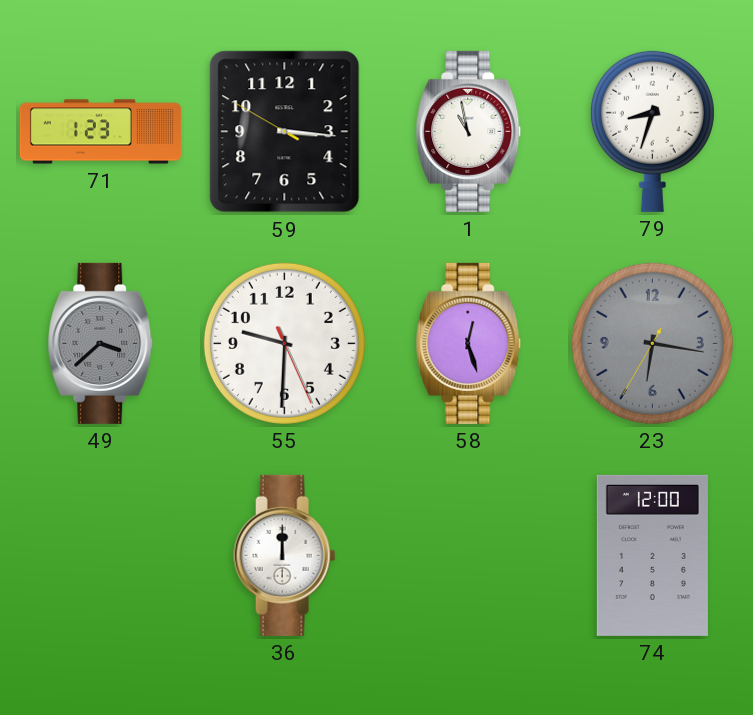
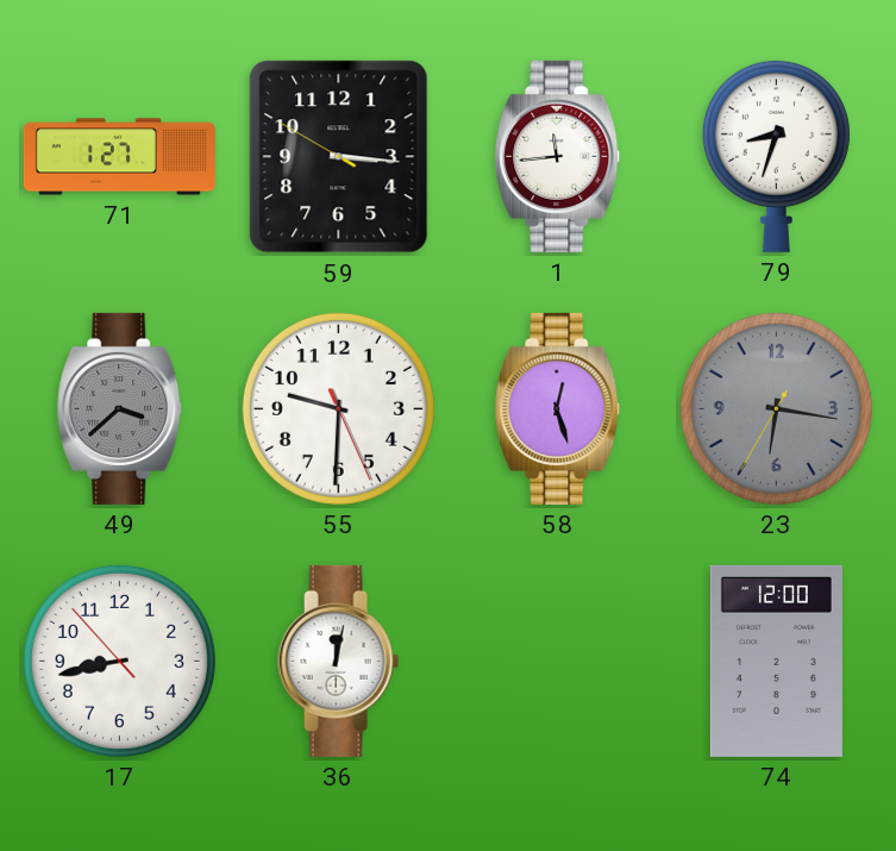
71: 1:23 -> 1:27
1: 10:58 -> 11:44
17: none -> 8:42
36: 12:00 -> 12:02
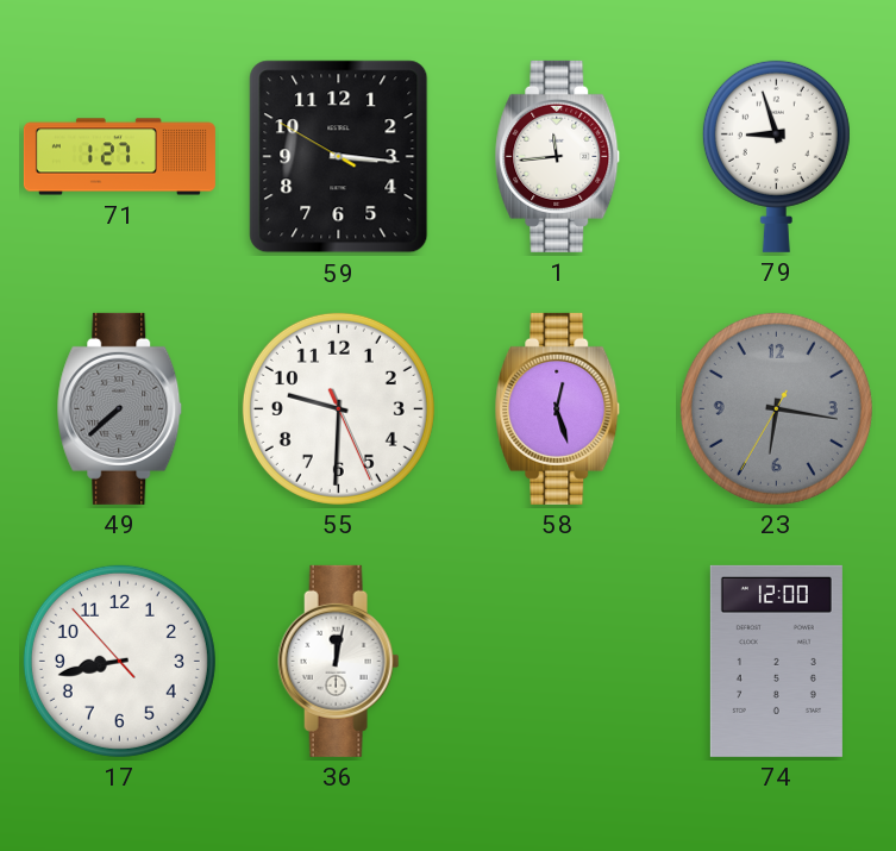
79: 8:33 -> 8:57
49: 3:38 -> 7:38
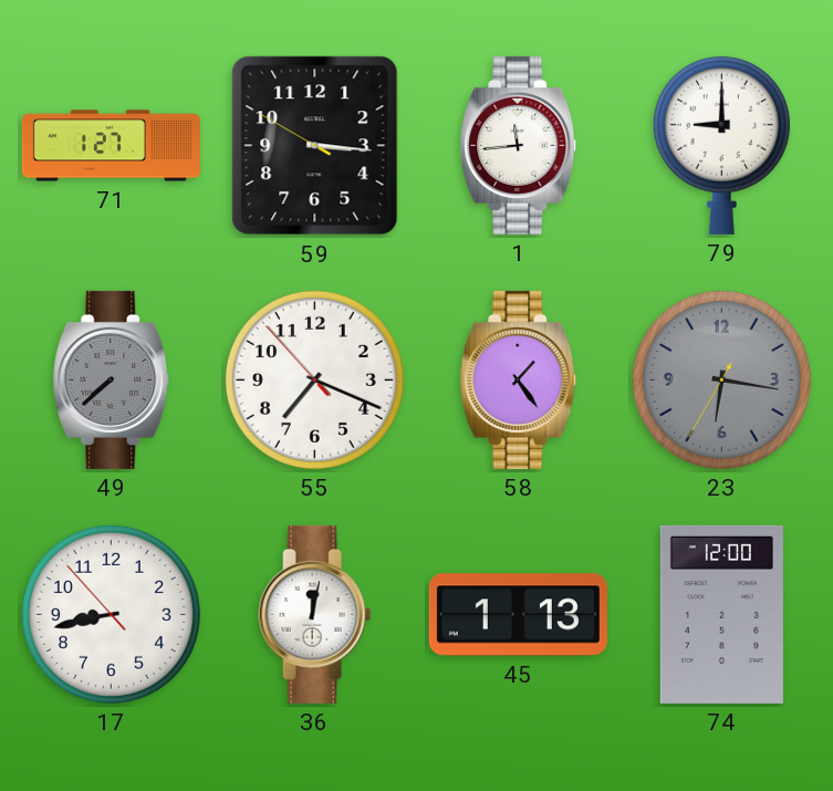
79: 8:57 -> 9:00
55: 9:30 -> 7:18
58: 12:27 -> 1:24
45: none -> 1:13
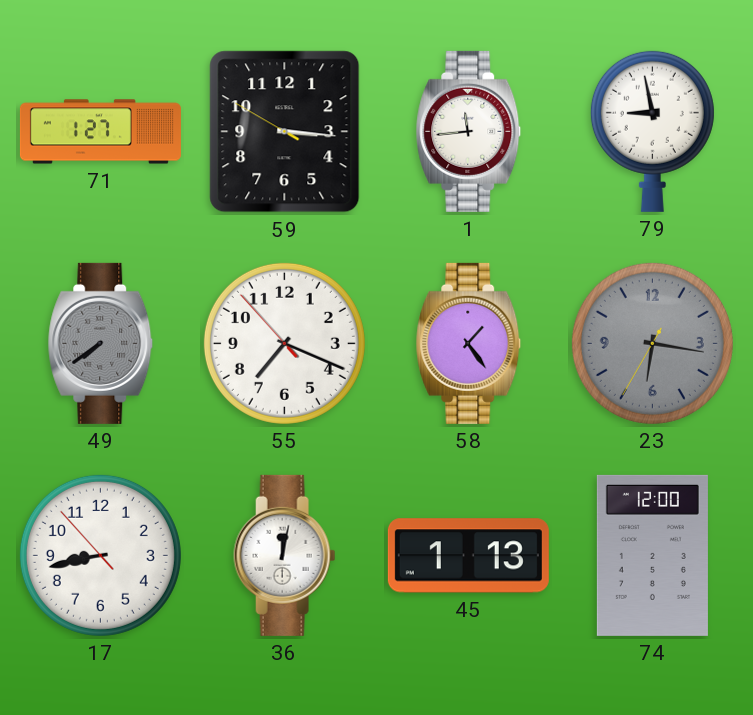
79: 9:00 -> 8:58
49: 7:38 -> 7:39
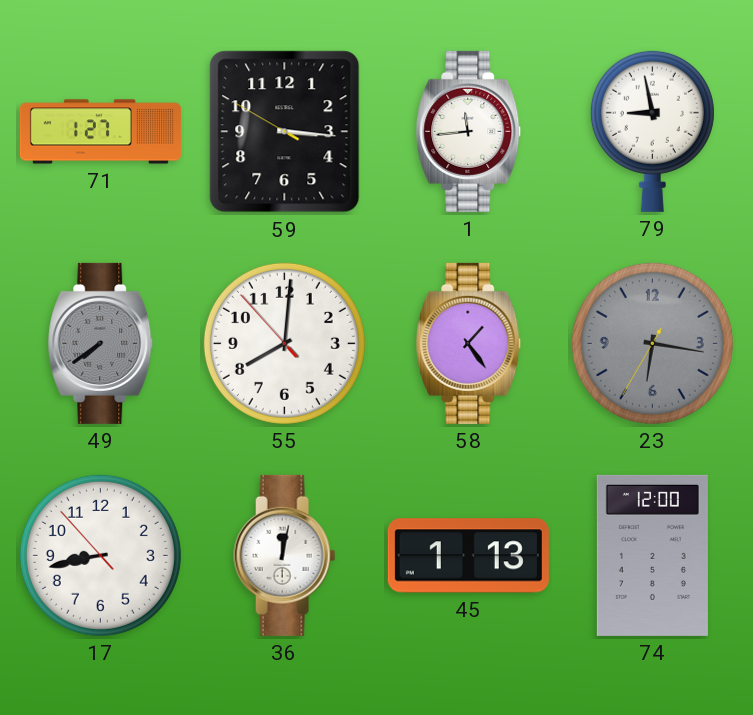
55: 7:18 -> 8:00
